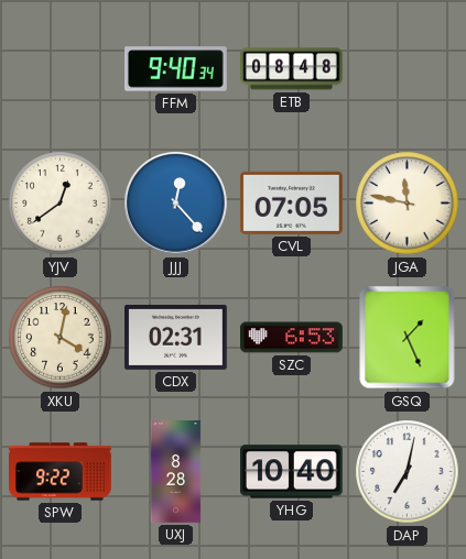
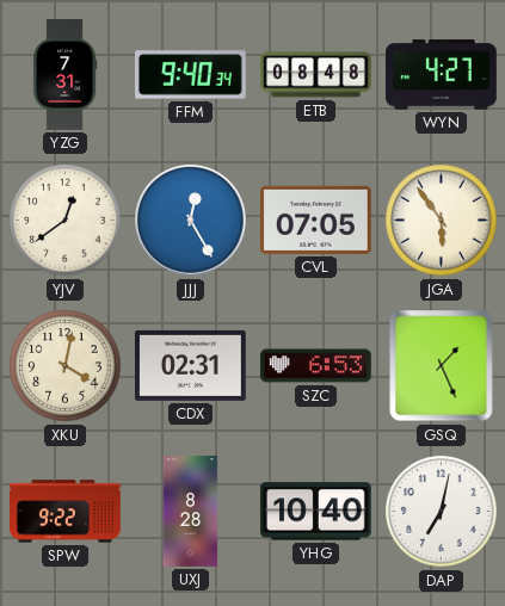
YZG: none -> 7:31
WYN: none -> 4:27
JJJ: 12:23 -> 12:25
JGA: 11:47 -> 5:54
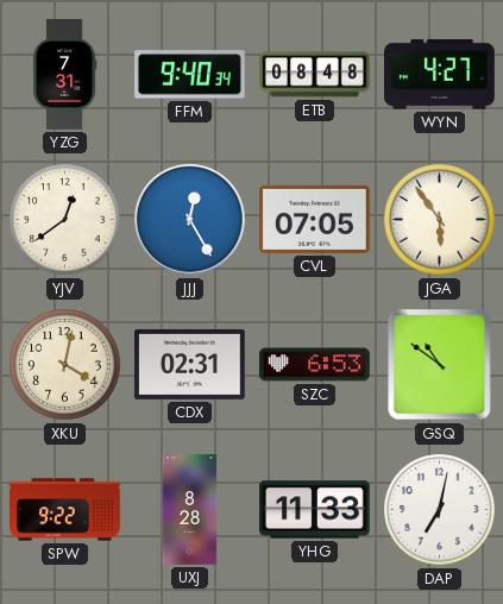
GSQ: 1:26 -> 10:51
YHG: 10:40 -> 11:33
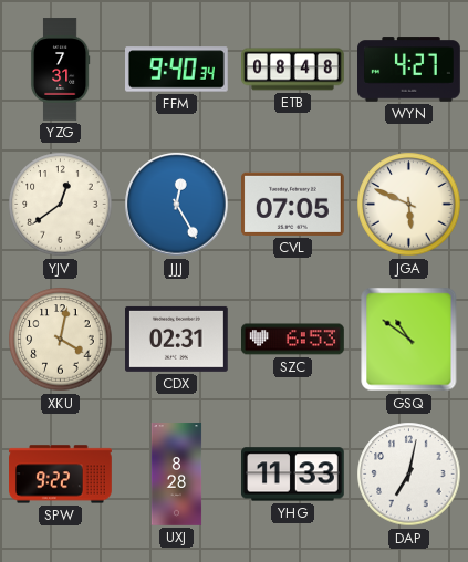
JGA: 5:54 -> 5:49
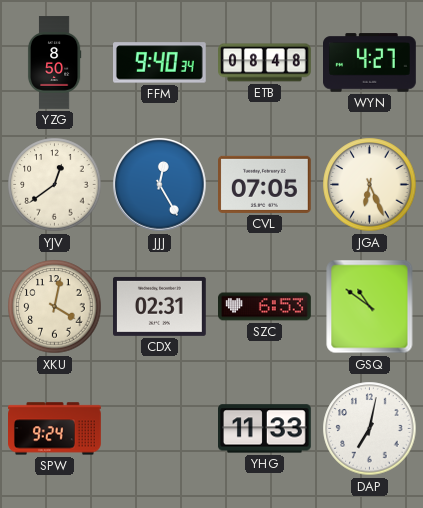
YZG: 7:31 -> 8:50
JGA: 5:49 -> 6:26
SPW: 9:22 -> 9:24
UXJ: 8:28 -> none
